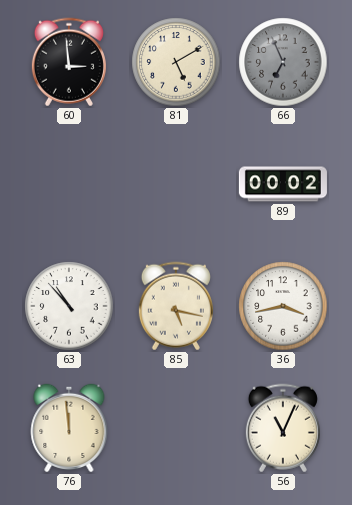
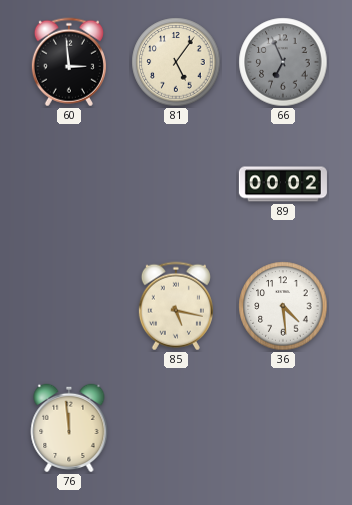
81: 5:10 -> 5:06
63: 10:53 -> none
36: 3:43 -> 4:29
56: 11:04 -> none
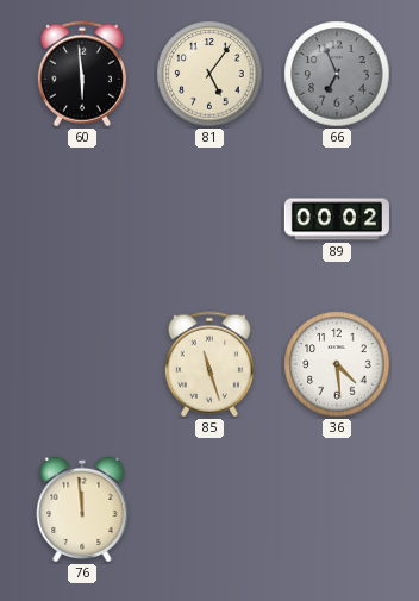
60: 2:59 -> 5:59
85: 5:17 -> 11:27
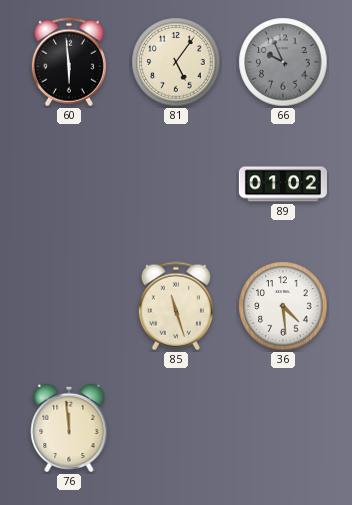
66: 6:56 -> 9:56
89: 00:02 -> 01:02
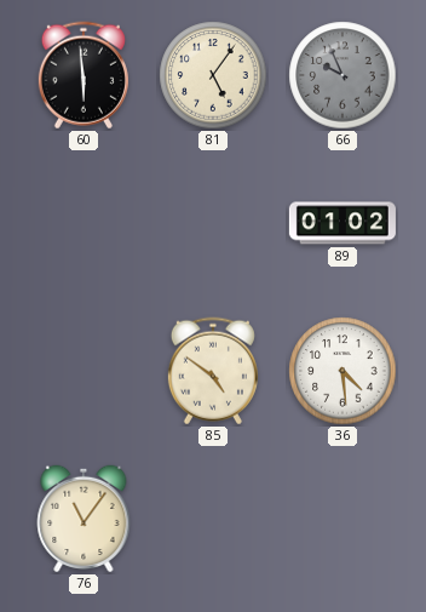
85: 11:27 -> 4:51
76: 11:59 -> 11:06
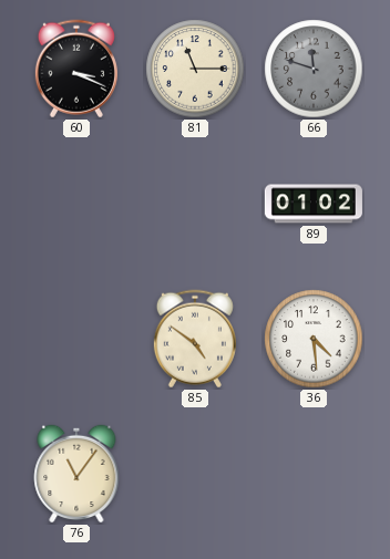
60: 5:59 -> 3:19
81: 5:06 -> 11:15
66: 9:56 -> 11:48
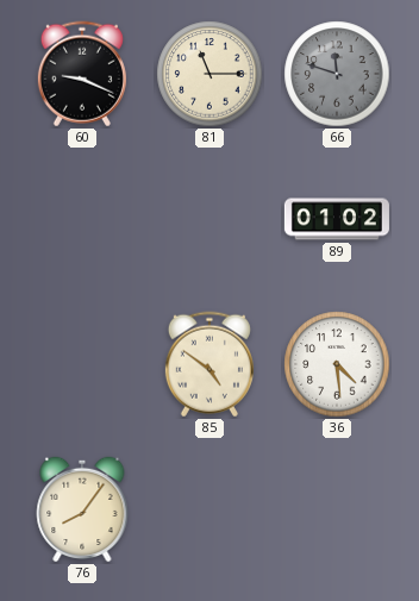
60: 3:19 -> 9:19
76: 11:06 -> 8:06
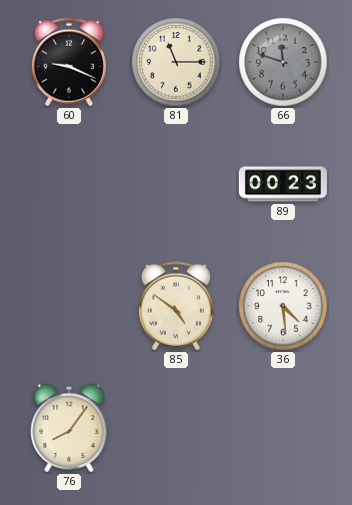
89: 01:02 -> 00:23
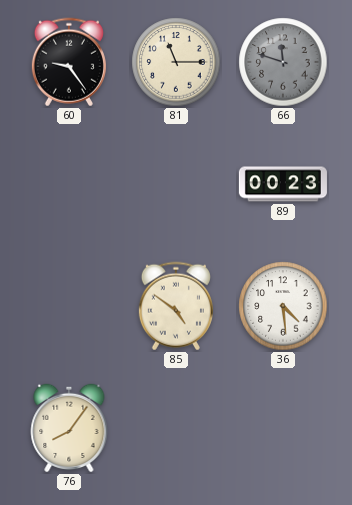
60: 9:19 -> 9:24
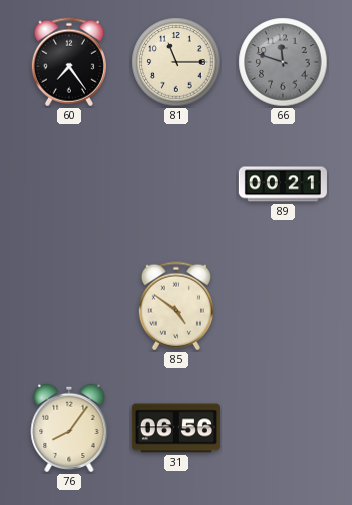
60: 9:24 -> 7:24
89: 00:23 -> 00:21
36: 4:29 -> none
31: none -> 06:56
